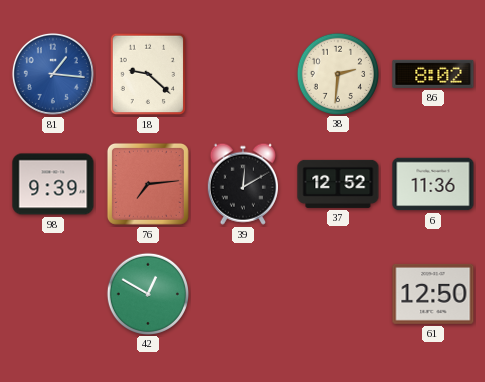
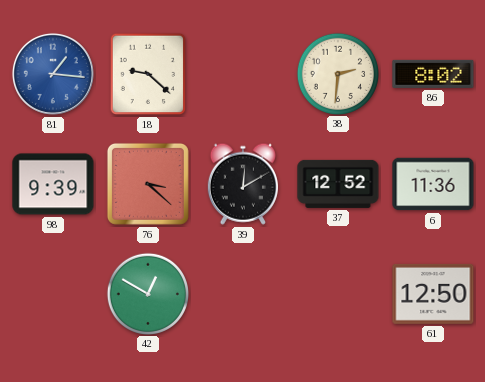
76: 7:14 -> 3:22
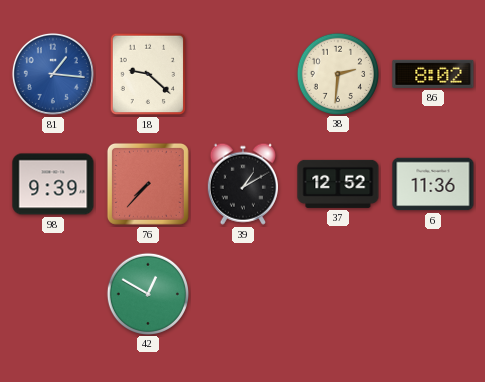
76: 3:22 -> 7:37
39: 12:10 -> 1:10
61: 12:50 -> none
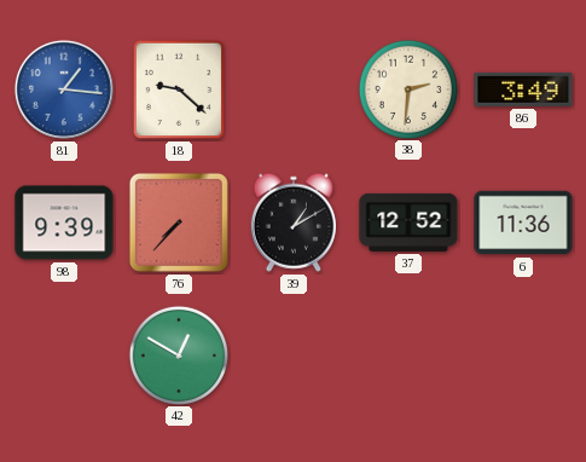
86: 8:02 -> 3:49
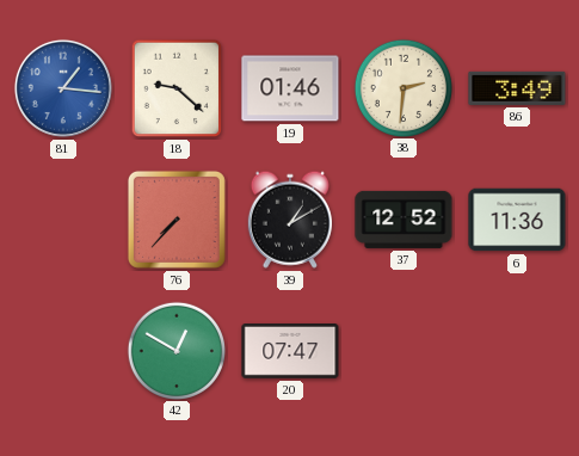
19: none -> 01:46
98: 9:39 -> none
20: none -> 07:47
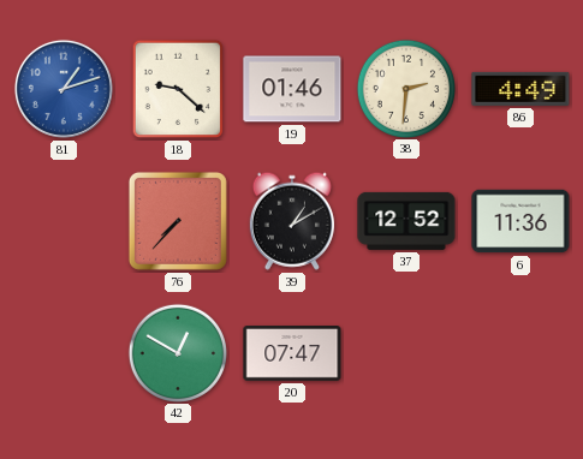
81: 1:16 -> 1:12
86: 3:49 -> 4:49
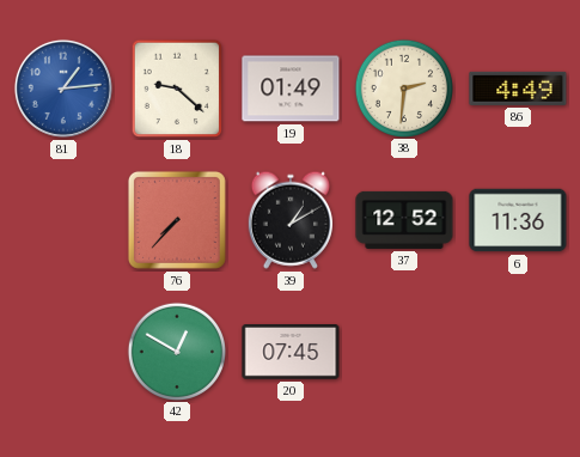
81: 1:12 -> 1:14
19: 01:46 -> 01:49
20: 07:47 -> 07:45
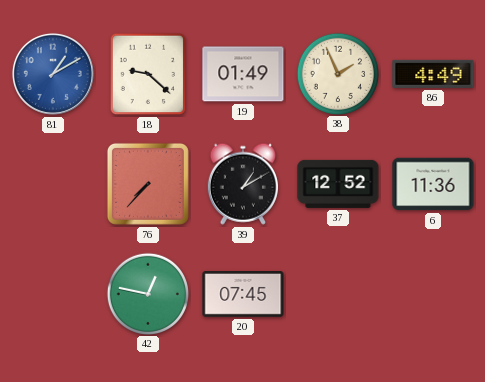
81: 1:14 -> 1:10
38: 2:31 -> 1:56
42: 12:50 -> 12:47
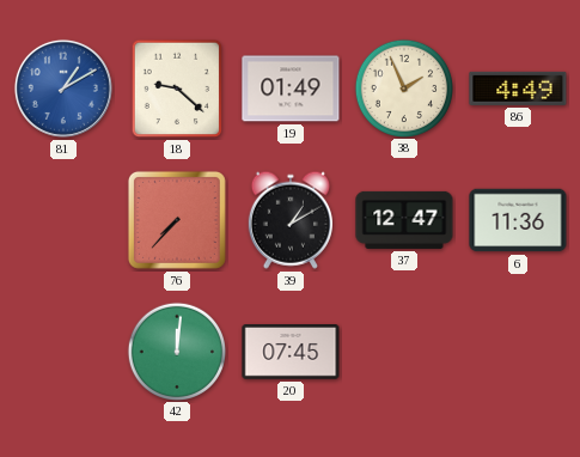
37: 12:52 -> 12:47
42: 12:47 -> 12:01
